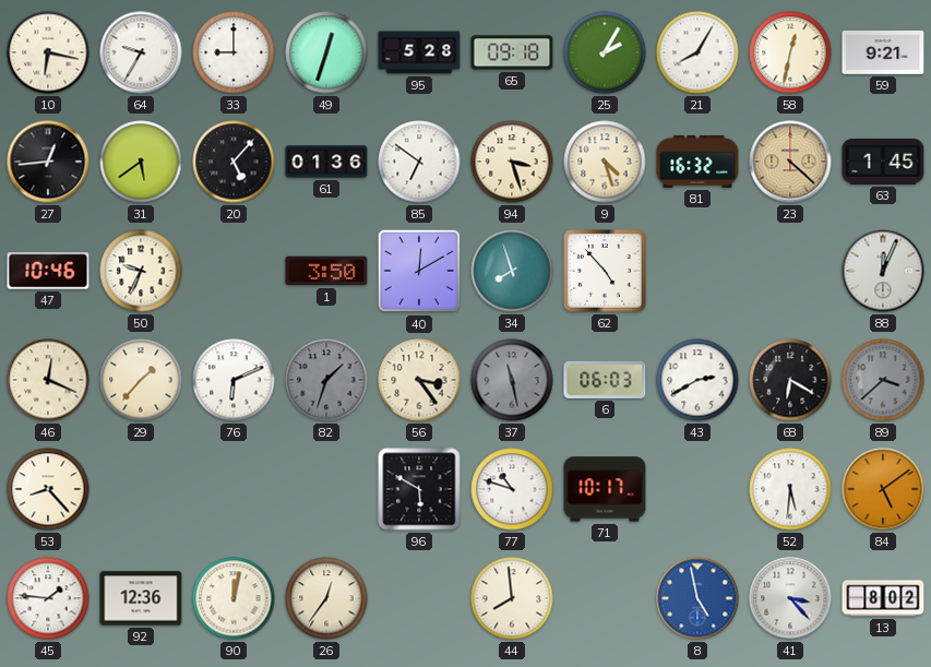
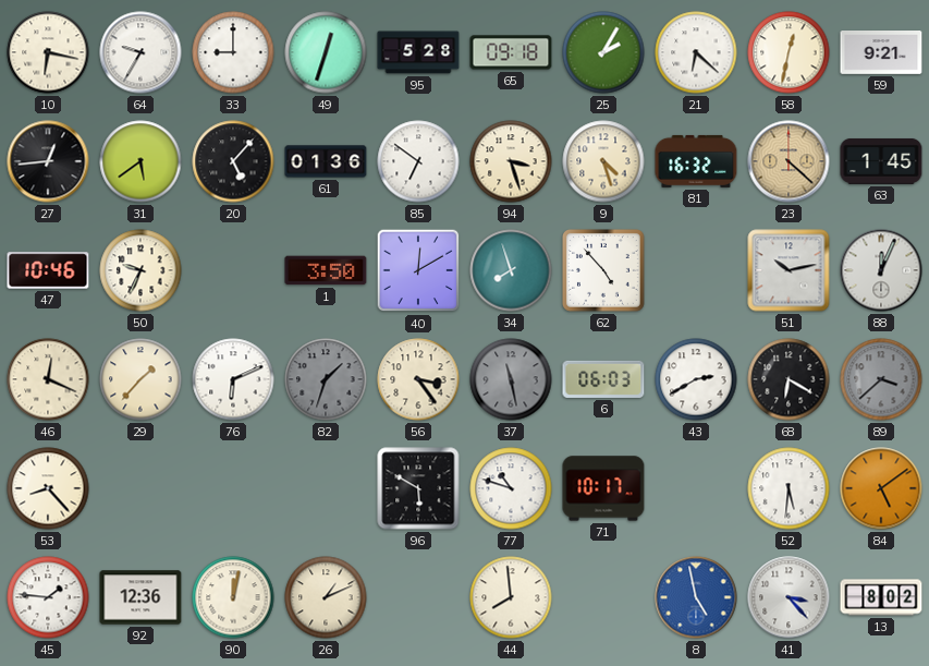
21: 8:05 -> 6:22
51: none -> 10:13
26: 12:36 -> 1:11
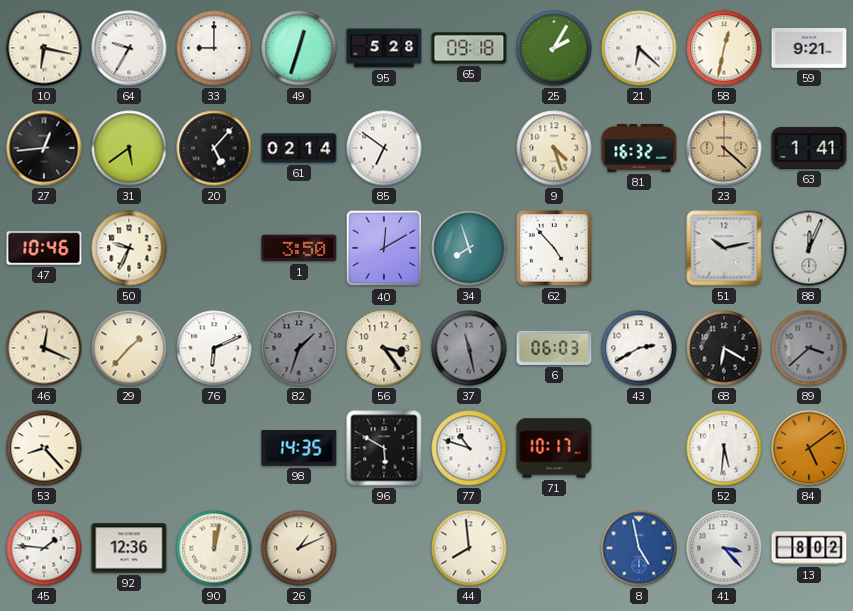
61: 01:36 -> 02:14
94: 3:27 -> none
63: 1:45 -> 1:41
98: none -> 14:35
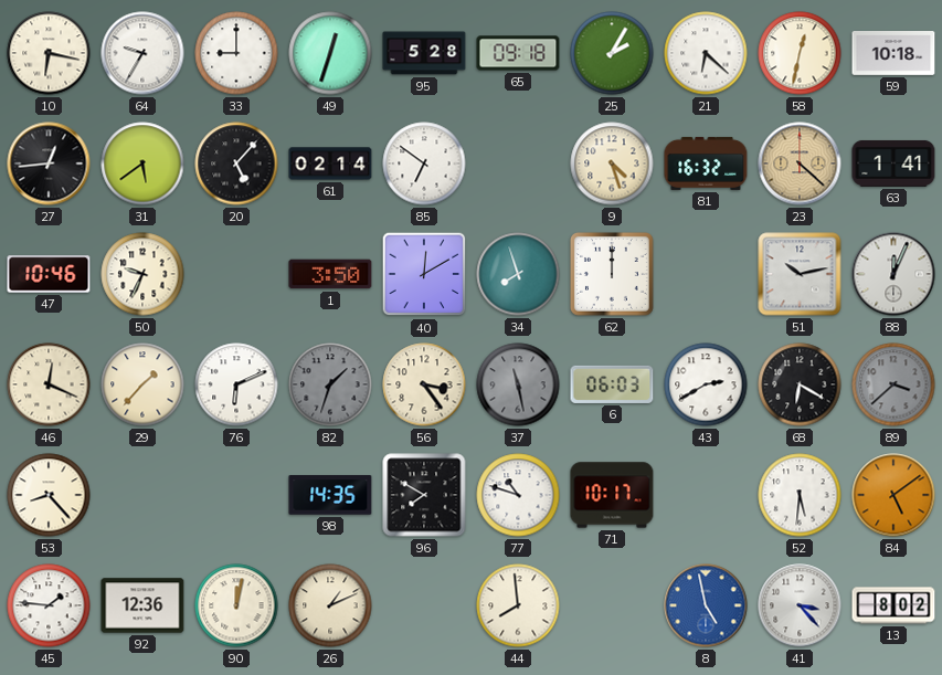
59: 9:21 -> 10:18
62: 4:53 -> 12:00
96: 5:50 -> 7:50
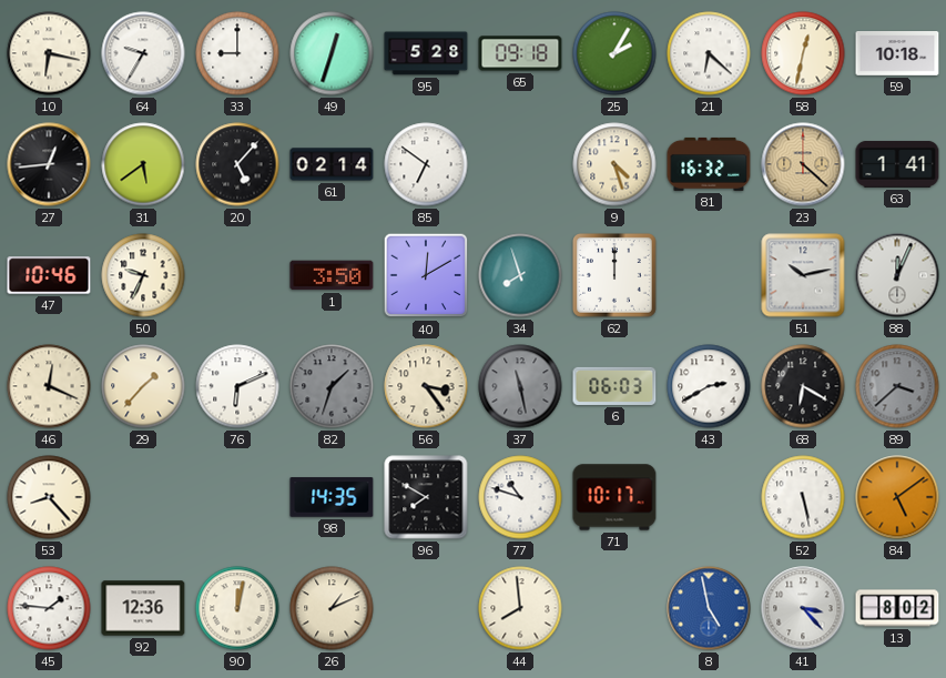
52: 5:31 -> 5:28
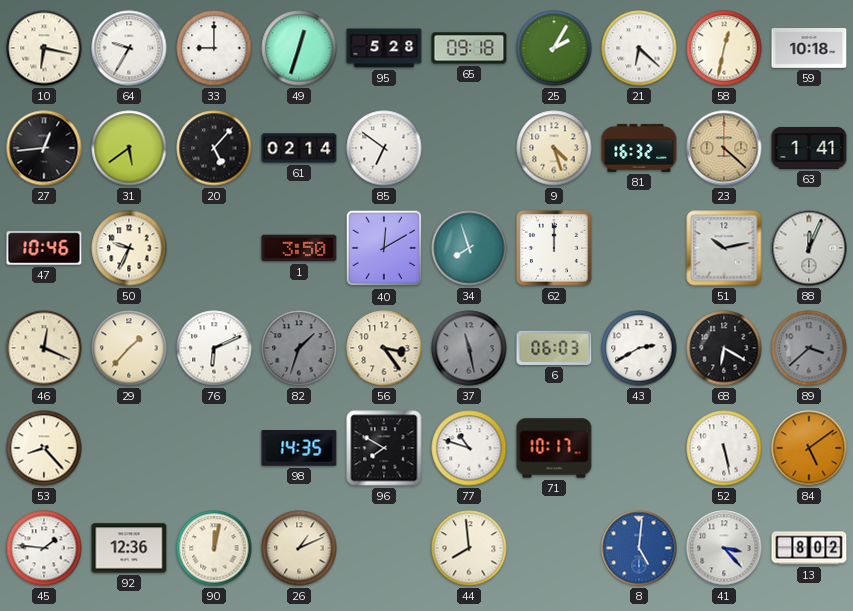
8: 4:58 -> 5:01
